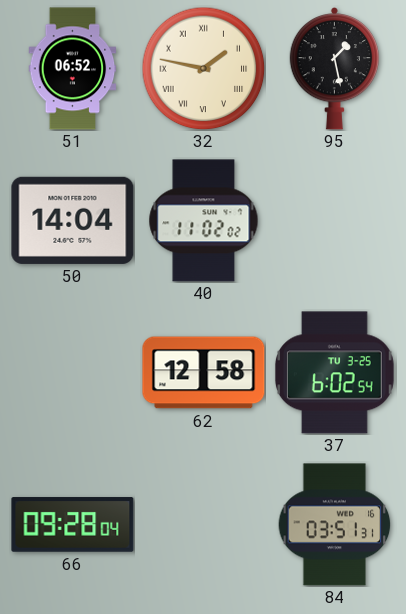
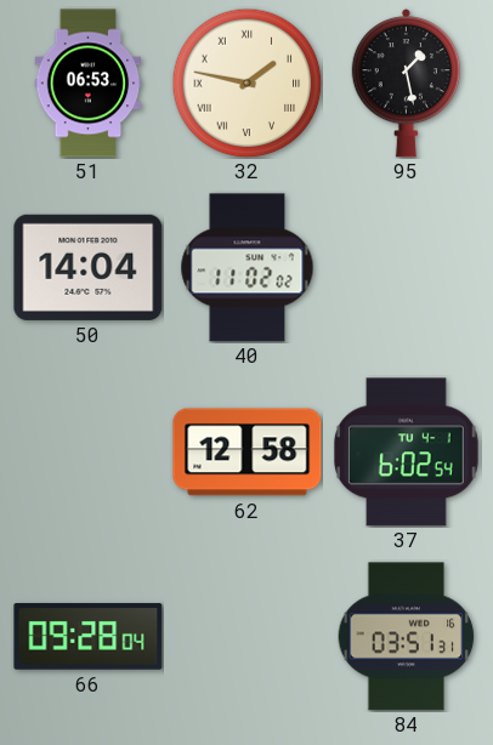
51: 06:52 -> 06:53
37 date: TU 3-25 -> TU 4-1
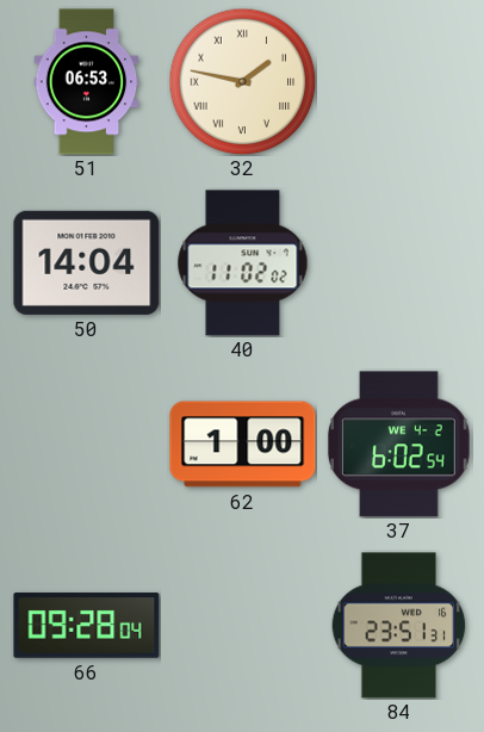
95: 1:28 -> none
62: 12:58 -> 1:00
37 date: TU 4-1 -> WE 4-2
84: 03:51 -> 23:51
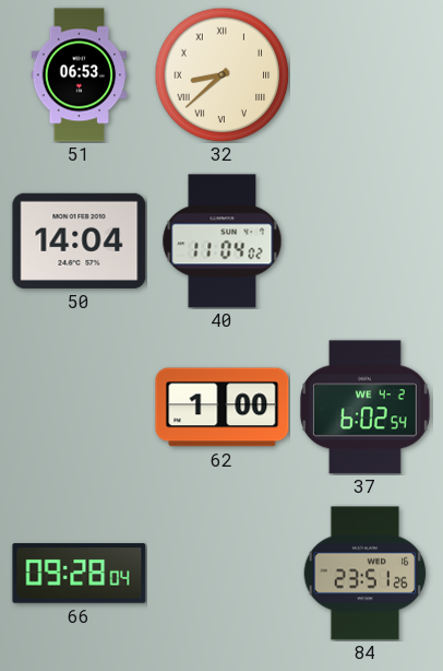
32: 1:47 -> 8:38
40: 11:02 -> 11:04
84: 23:51:31 -> 23:51:26
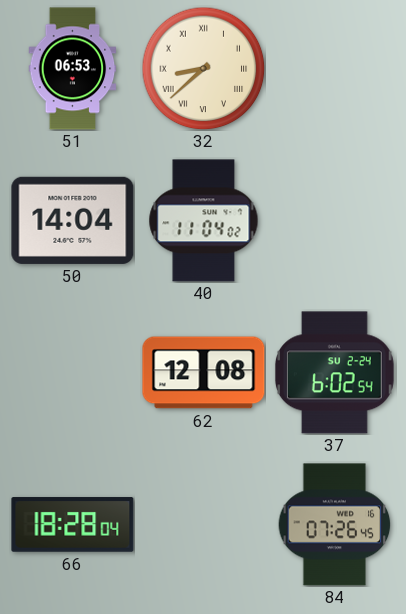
62: 1:00 -> 12:08
37 date: WE 4-2 -> SU 2-24
66: 09:28 -> 18:28
84: 23:51 -> 07:26
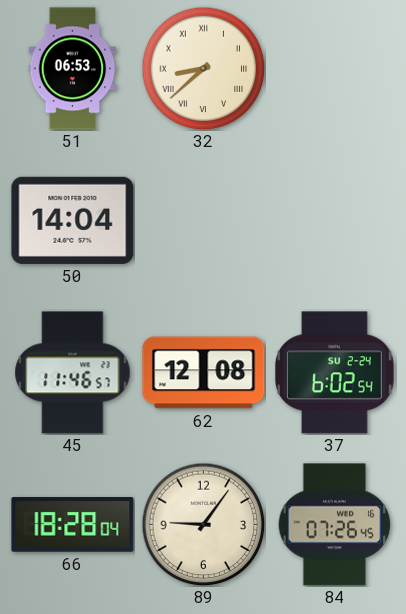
40: 11:04 -> none
45: none -> 11:46
89: none -> 9:06
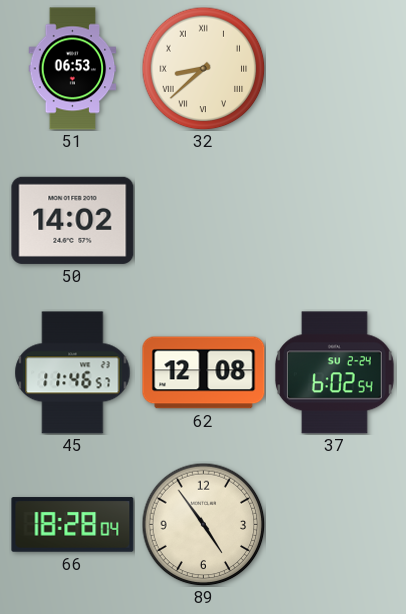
50: 14:04 -> 14:02
89: 9:06 -> 4:54
84: 07:26 -> none
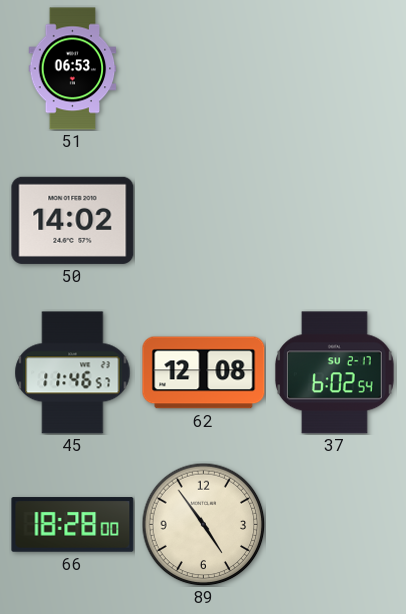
32: 8:38 -> none
37 date: SU 2-24 -> SU 2-17
66: 18:28:04 -> 18:28:00
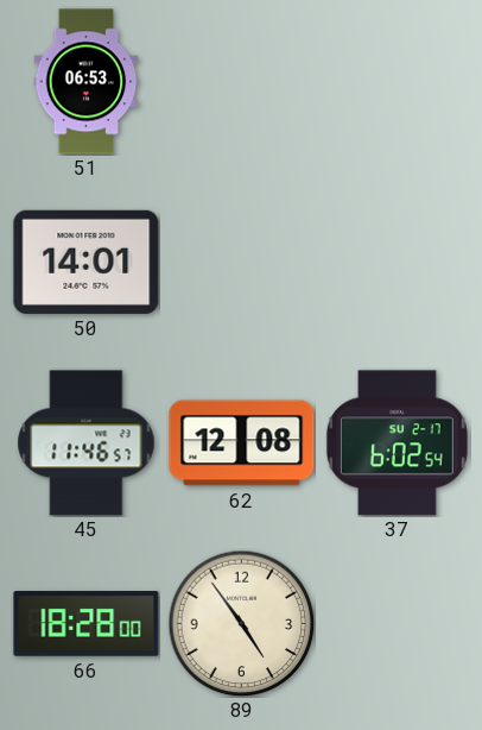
50: 14:02 -> 14:01
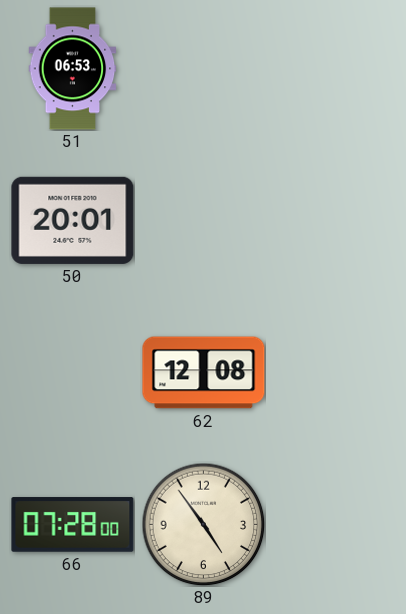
50: 14:01 -> 20:01
45: 11:46 -> none
37: 6:02 -> none
66: 18:28 -> 07:28
